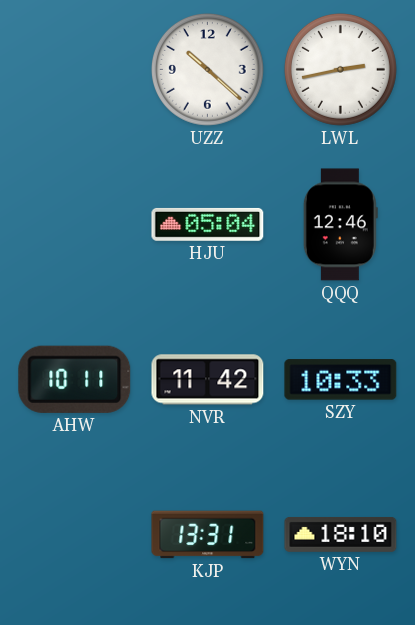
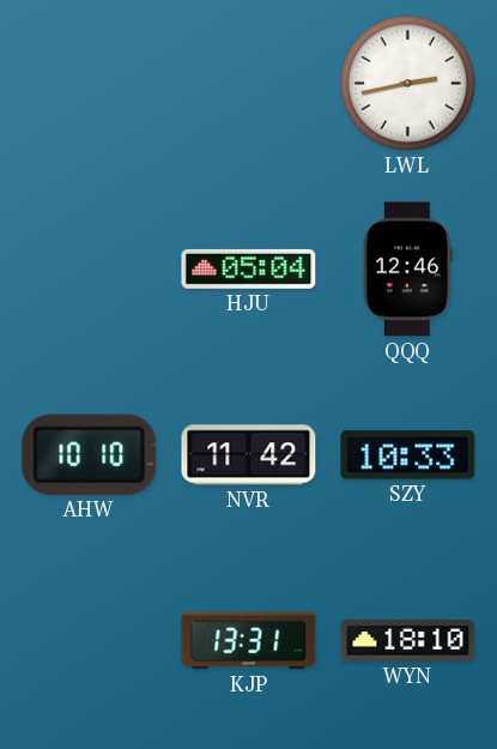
UZZ: 10:22 -> none
AHW: 10:11 -> 10:10
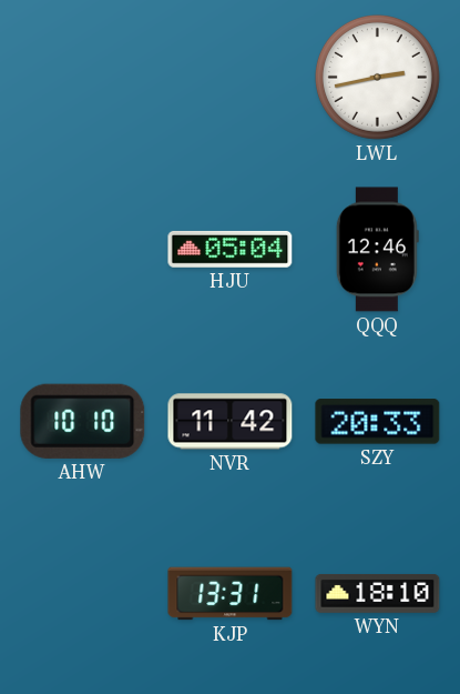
SZY: 10:33 -> 20:33
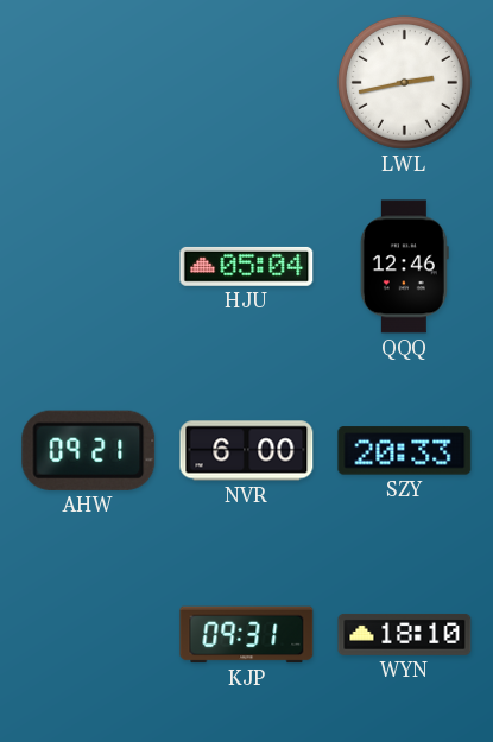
AHW: 10:10 -> 09:21
NVR: 11:42 -> 6:00
KJP: 13:31 -> 09:31
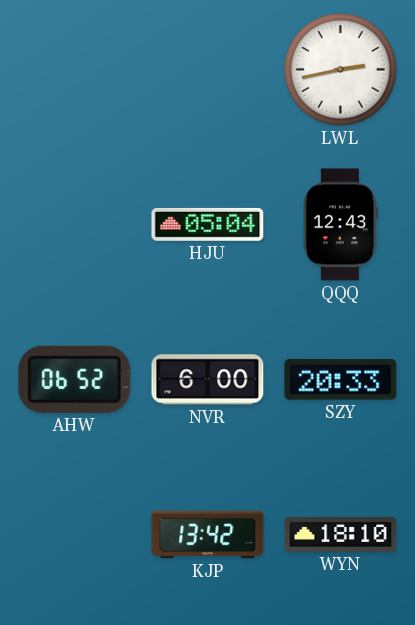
QQQ: 12:46 -> 12:43
AHW: 09:21 -> 06:52
KJP: 09:31 -> 13:42
